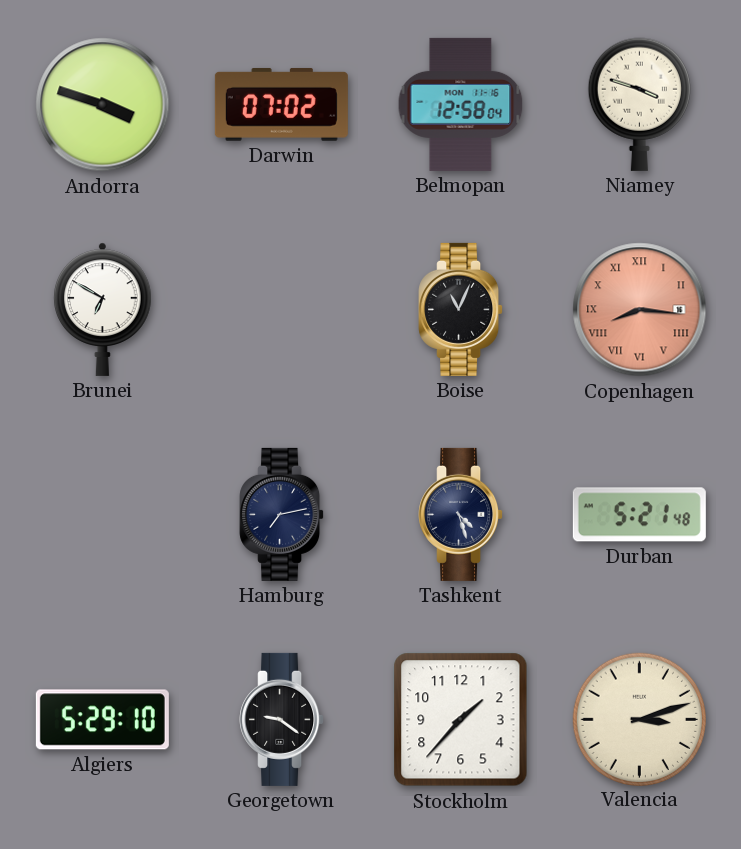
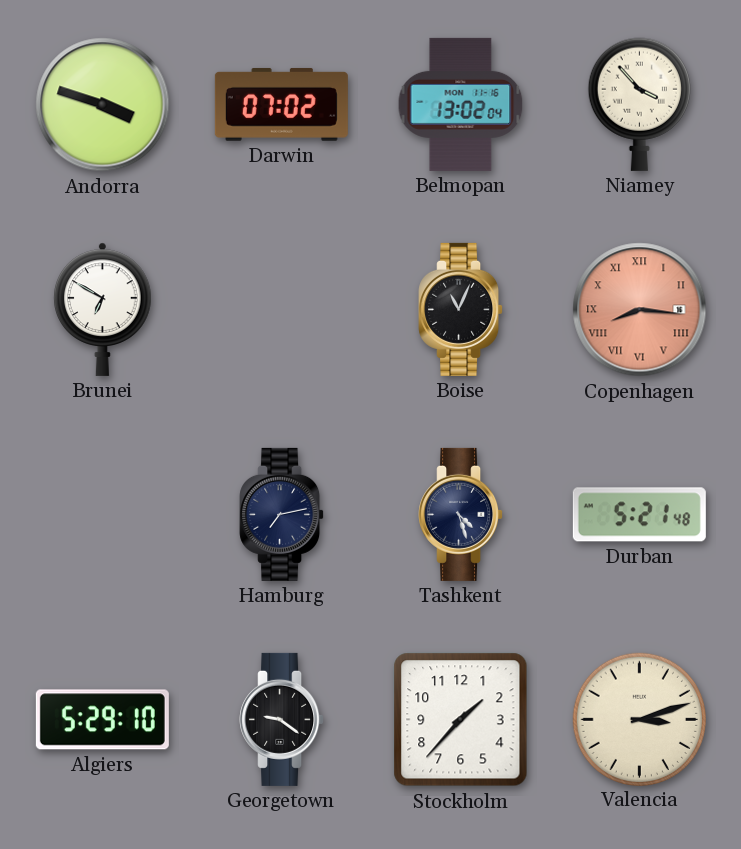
Belmopan: 12:58 -> 13:02
Niamey: 3:48 -> 3:53
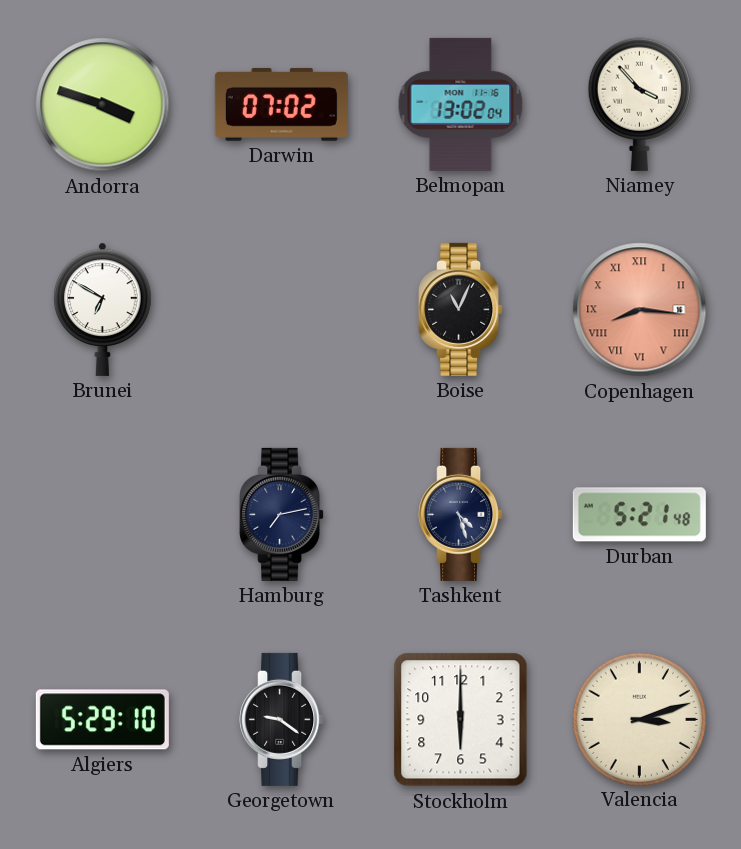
Stockholm: 1:37 -> 6:00
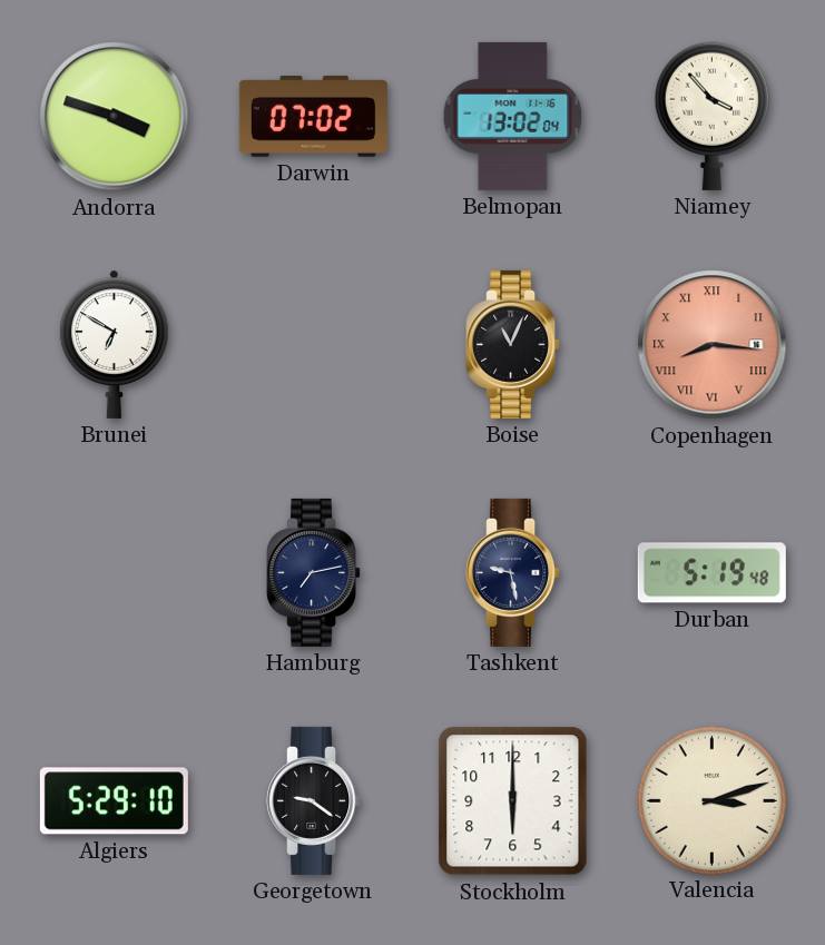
Tashkent: 4:27 -> 9:28
Durban: 5:21 -> 5:19
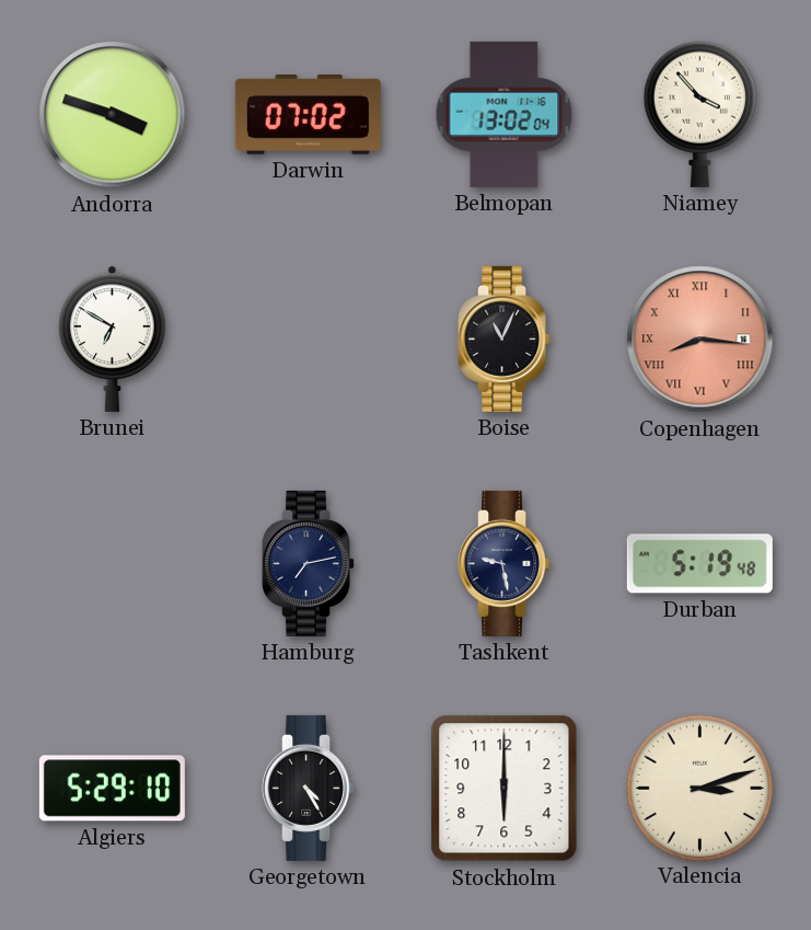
Georgetown: 9:21 -> 4:25
